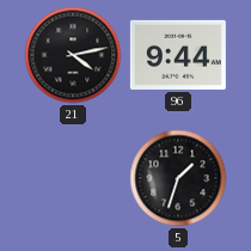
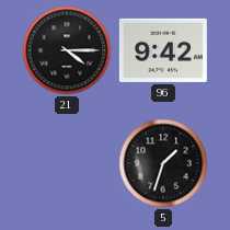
21: 4:13 -> 4:15
96: 9:44 -> 9:42
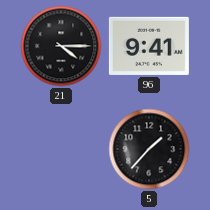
96: 9:42 -> 9:41
5: 1:33 -> 1:37
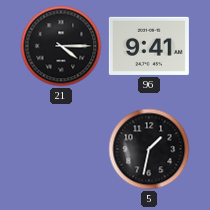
5: 1:37 -> 1:32
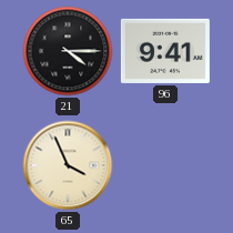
65: none -> 3:56
5: 1:32 -> none
